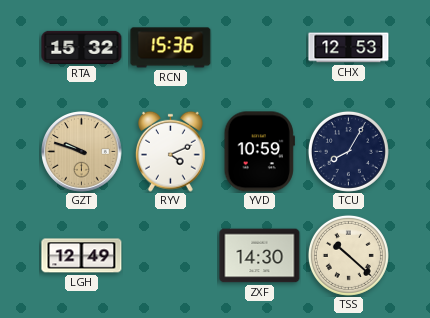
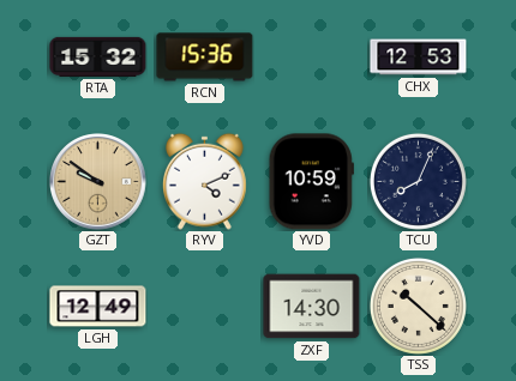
GZT: 9:48 -> 9:51
TCU: 8:05 -> 8:04
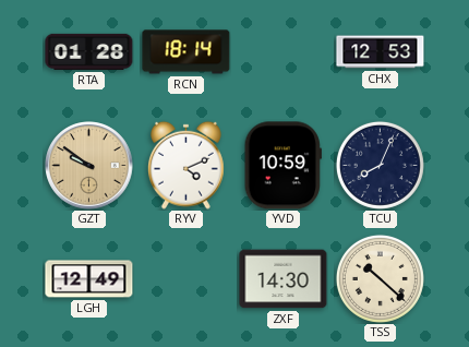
RTA: 15:32 -> 01:28
RCN: 15:36 -> 18:14
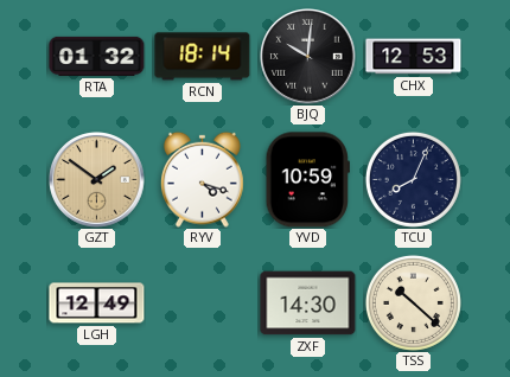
RTA: 01:28 -> 01:32
BJQ: none -> 10:01
GZT: 9:51 -> 1:51
RYV: 4:11 -> 4:18
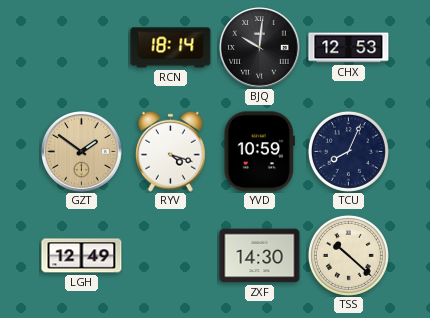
RTA: 01:32 -> none
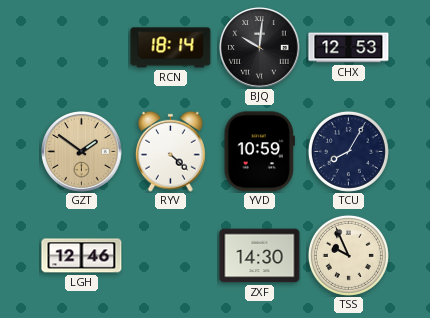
RYV: 4:18 -> 4:22
TCU: 8:04 -> 8:05
LGH: 12:49 -> 12:46
TSS: 10:22 -> 9:56
